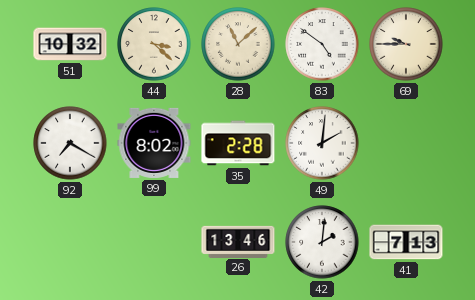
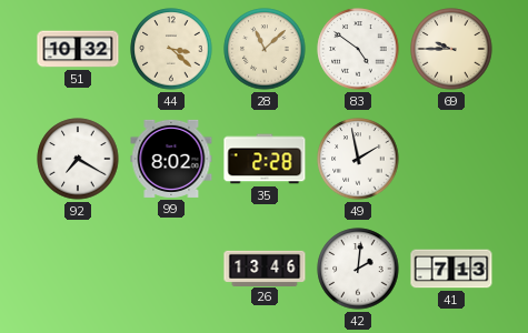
49: 2:01 -> 1:58
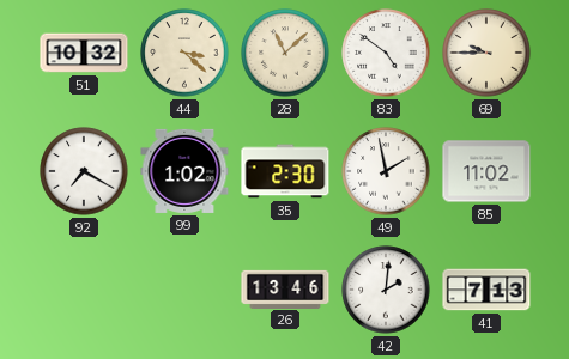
99: 8:02 -> 1:02
35: 2:28 -> 2:30
85: none -> 11:02
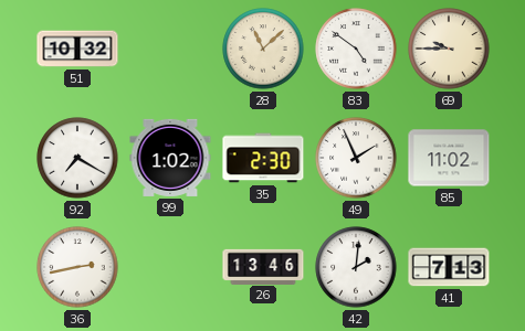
44: 3:22 -> none
49: 1:58 -> 1:56
36: none -> 2:43
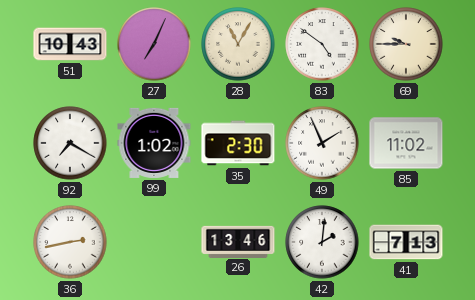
51: 10:32 -> 10:43
27: none -> 7:04
28: 11:08 -> 11:05
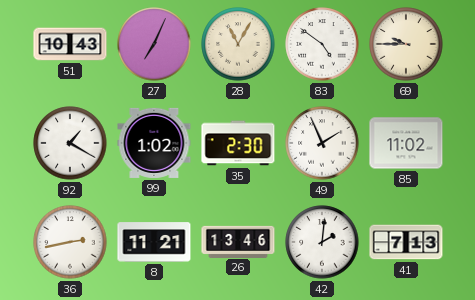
92: 7:20 -> 1:20
8: none -> 11:21
